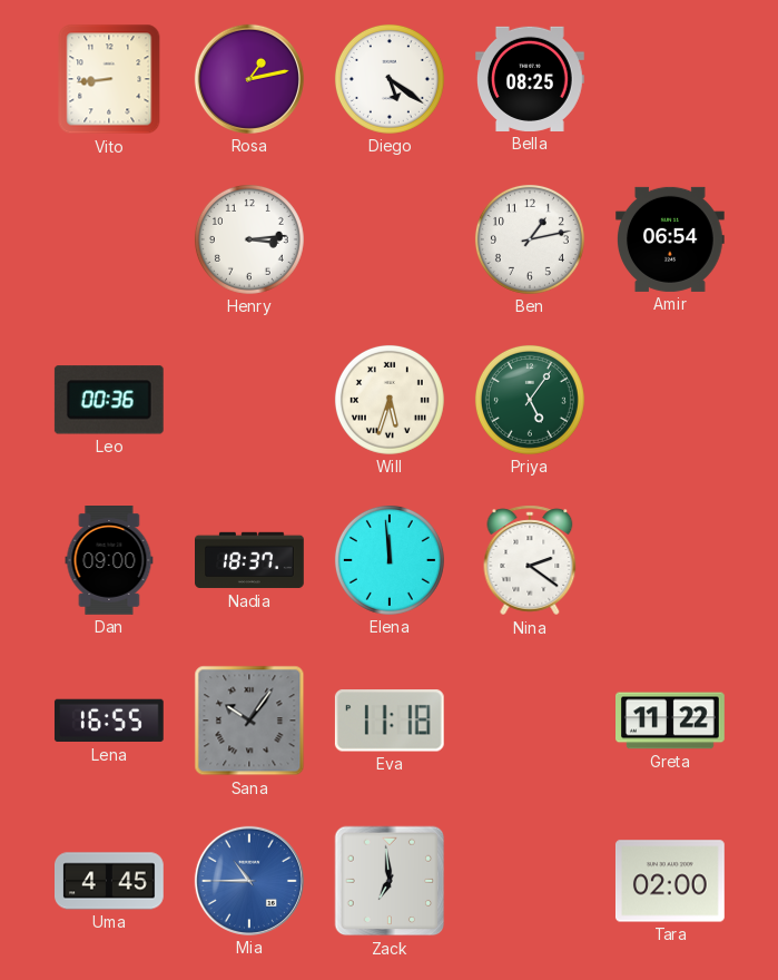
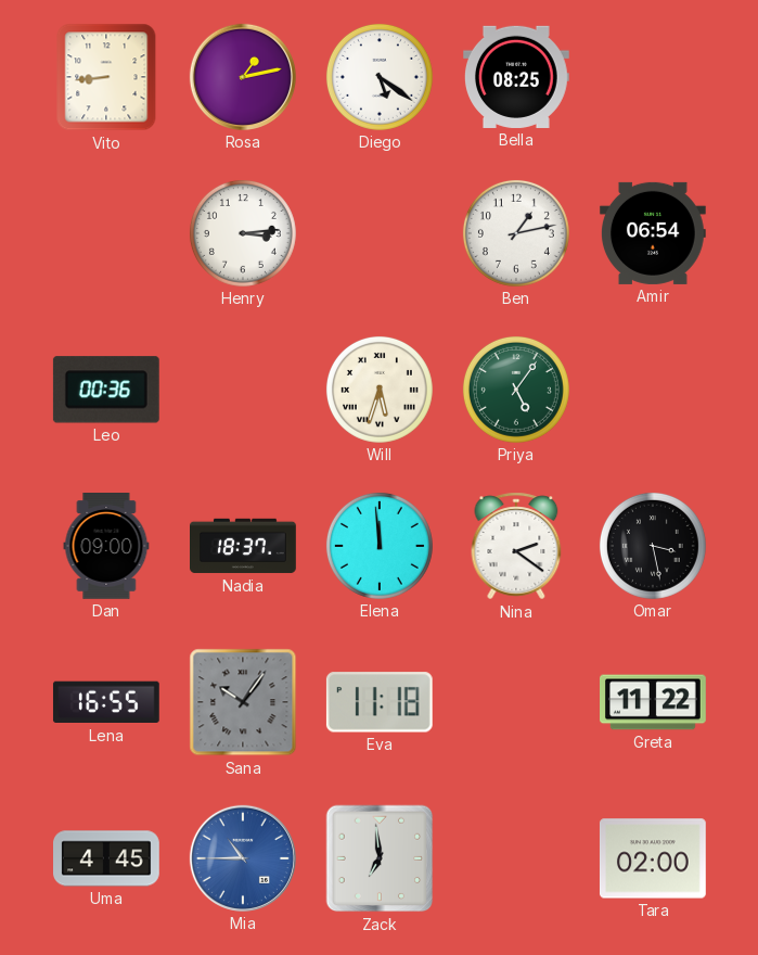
Omar: none -> 3:28
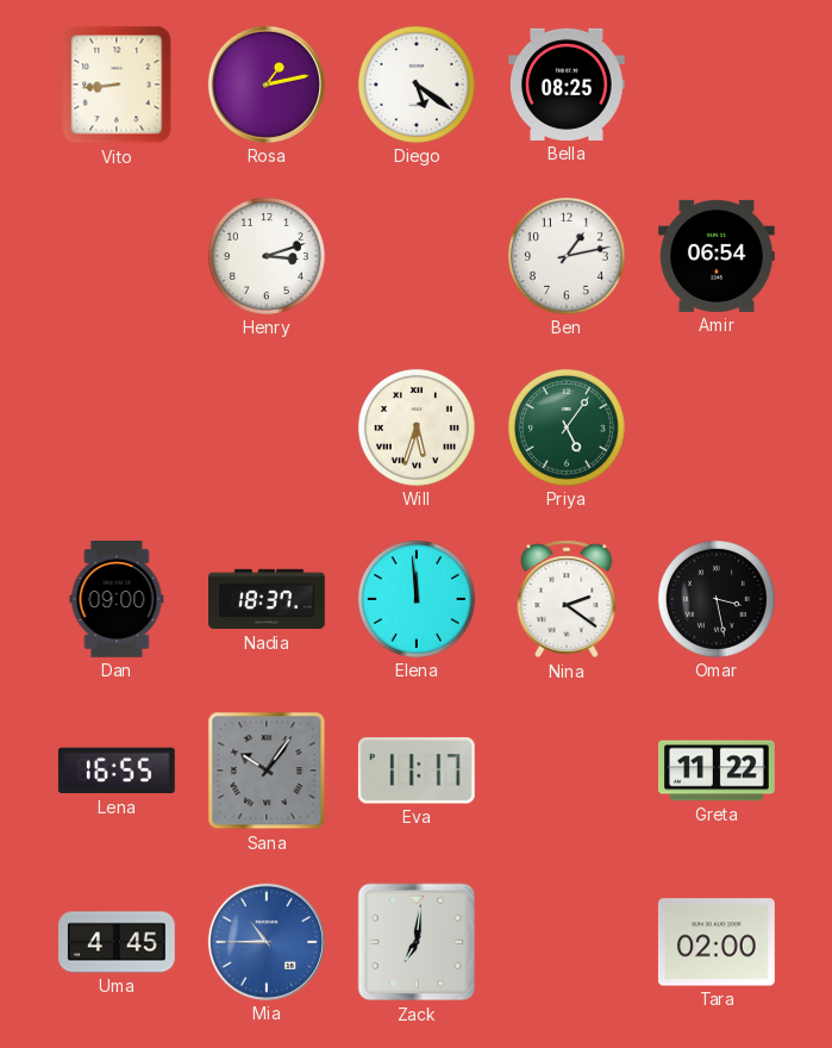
Henry: 3:14 -> 3:12
Leo: 00:36 -> none
Eva: 11:18 -> 11:17
Zack: 6:59 -> 7:01
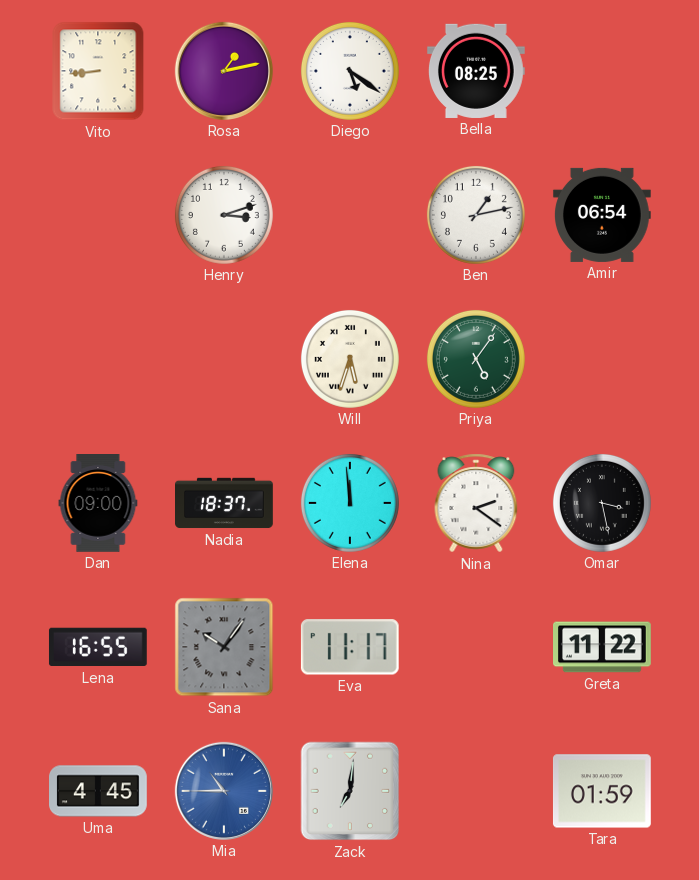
Tara: 02:00 -> 01:59
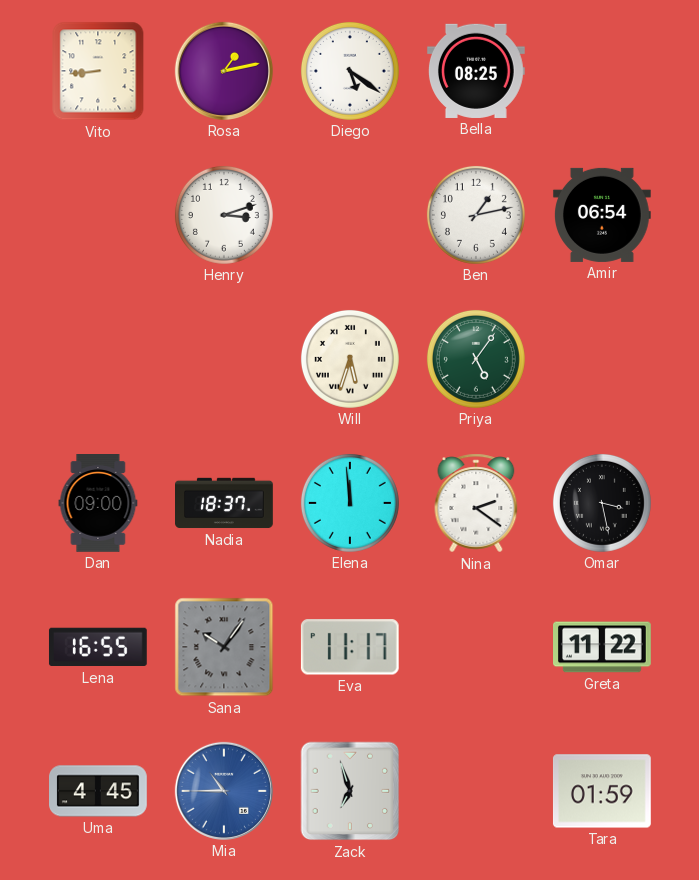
Zack: 7:01 -> 6:57
